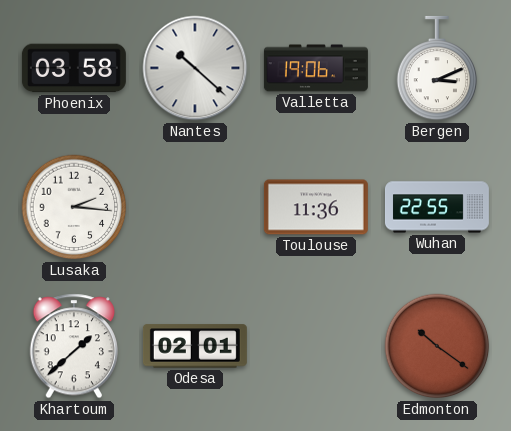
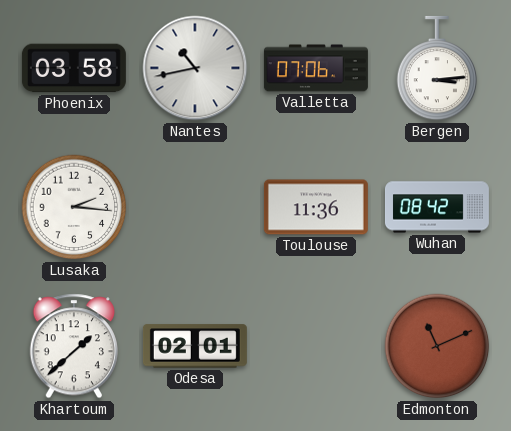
Nantes: 10:22 -> 10:43
Valletta: 19:06 -> 07:06
Bergen: 3:11 -> 3:14
Wuhan: 22:55 -> 08:42
Edmonton: 10:21 -> 11:11
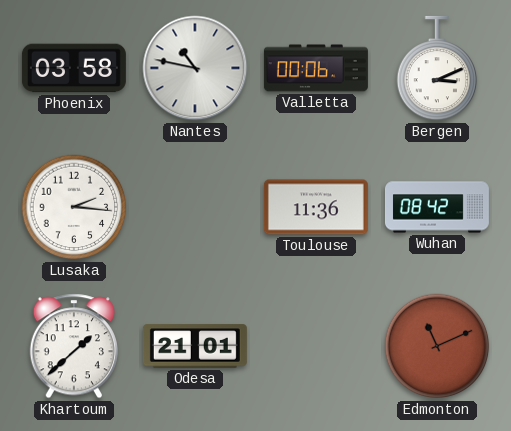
Nantes: 10:43 -> 10:47
Valletta: 07:06 -> 00:06
Bergen: 3:14 -> 3:11
Odesa: 02:01 -> 21:01
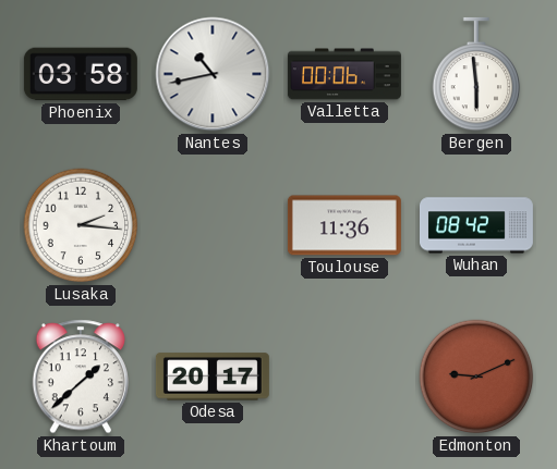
Nantes: 10:47 -> 10:43
Bergen: 3:11 -> 5:59
Odesa: 21:01 -> 20:17
Edmonton: 11:11 -> 9:11
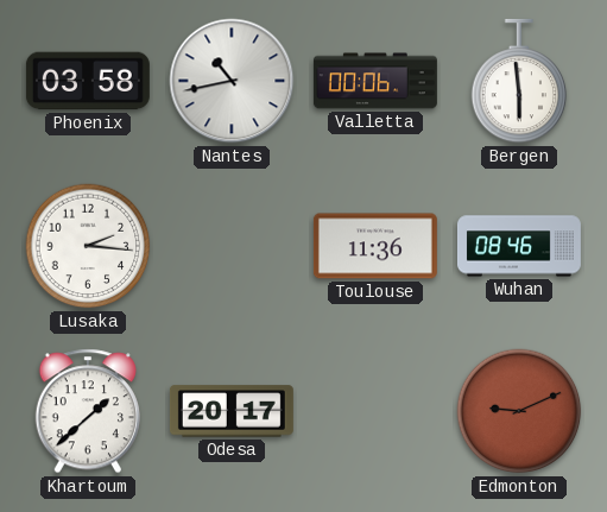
Wuhan: 08:42 -> 08:46
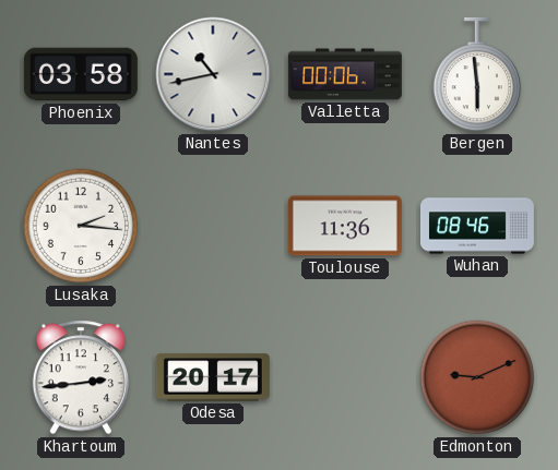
Khartoum: 1:38 -> 2:44
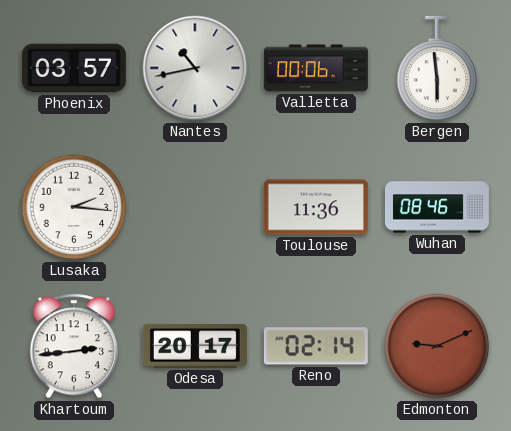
Phoenix: 03:58 -> 03:57
Reno: none -> 02:14
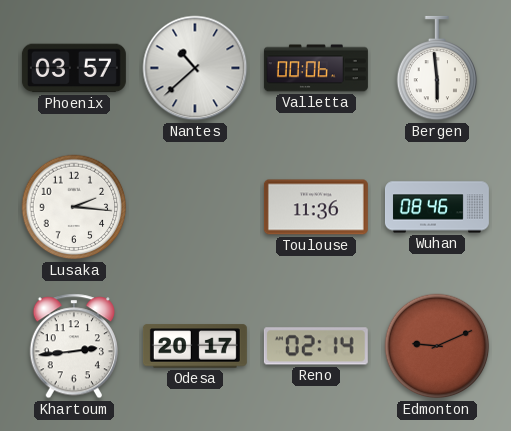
Nantes: 10:43 -> 10:38
